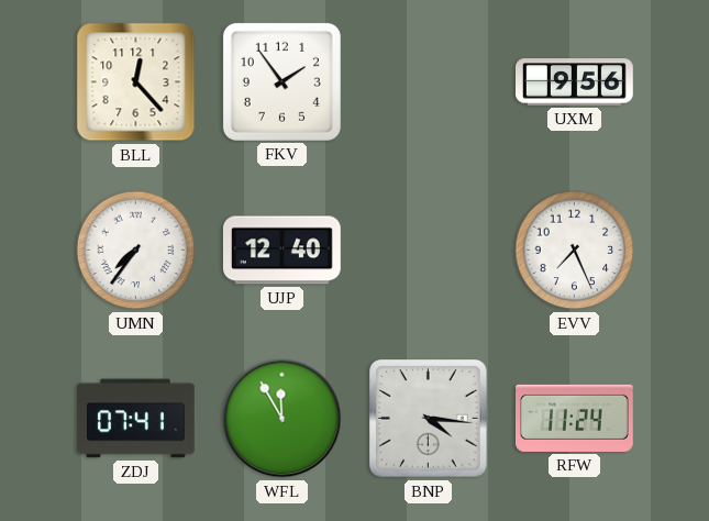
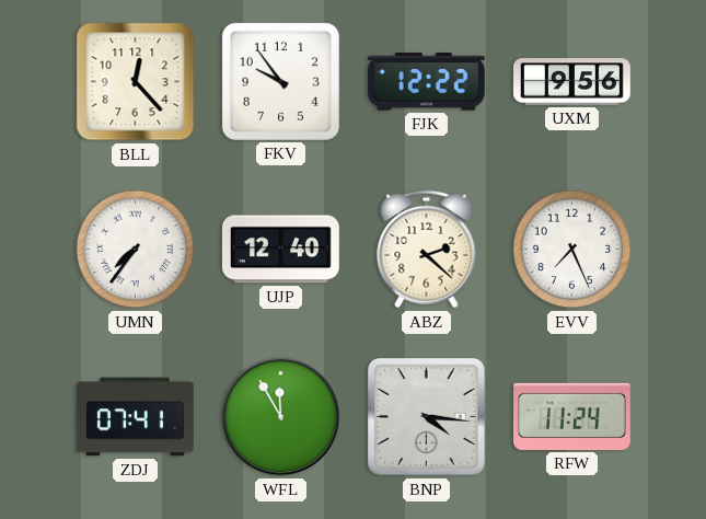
FKV: 1:54 -> 9:54
FJK: none -> 12:22
ABZ: none -> 2:22
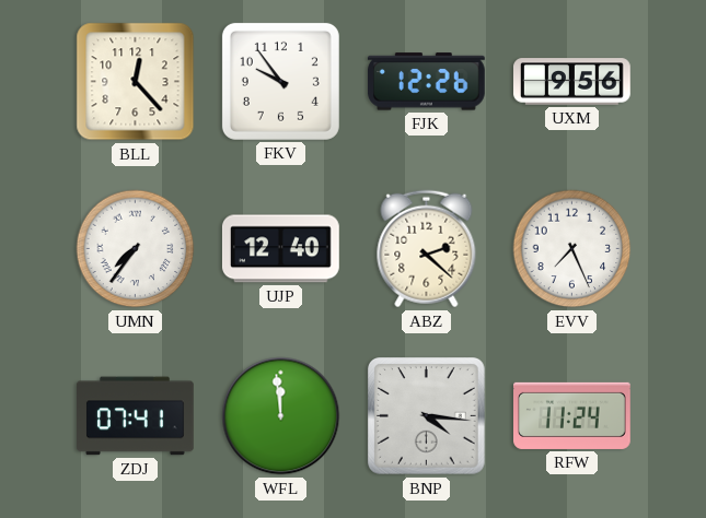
FJK: 12:22 -> 12:26
WFL: 11:55 -> 11:59
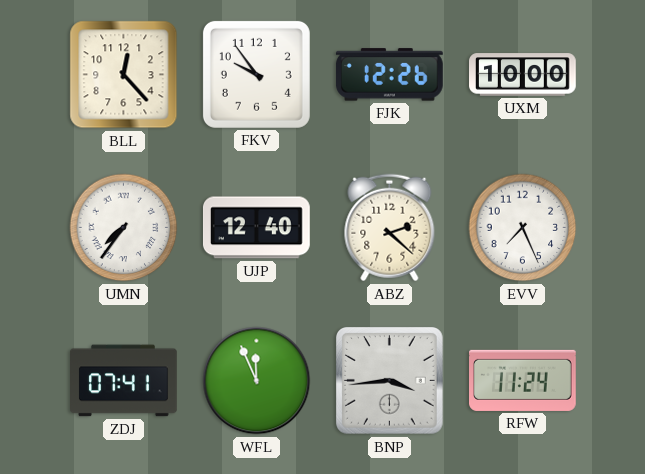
UXM: 9:56 -> 10:00
WFL: 11:59 -> 11:56
BNP: 4:16 -> 3:44
